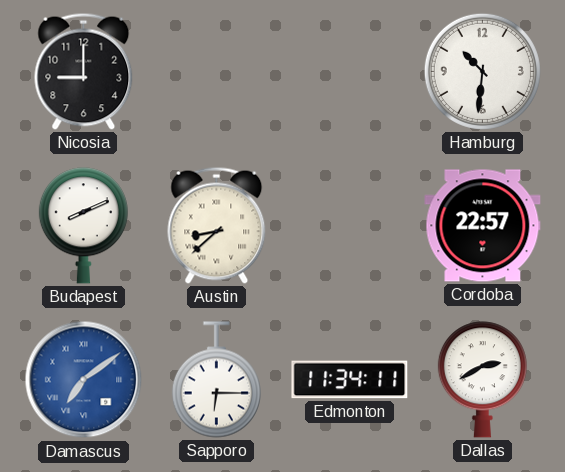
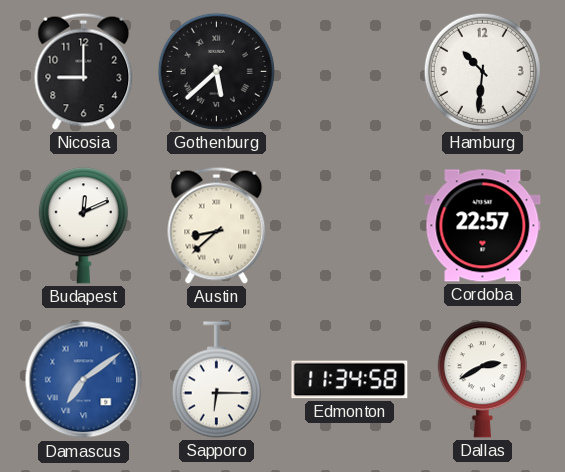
Gothenburg: none -> 5:38
Budapest: 8:11 -> 12:11
Edmonton: 11:34:11 -> 11:34:58
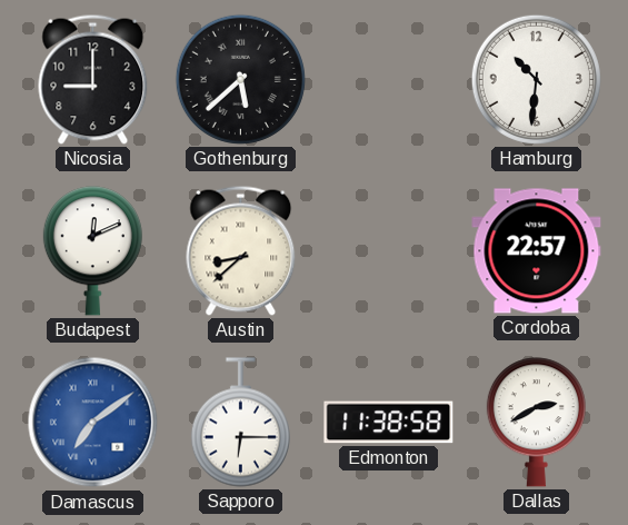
Edmonton: 11:34 -> 11:38
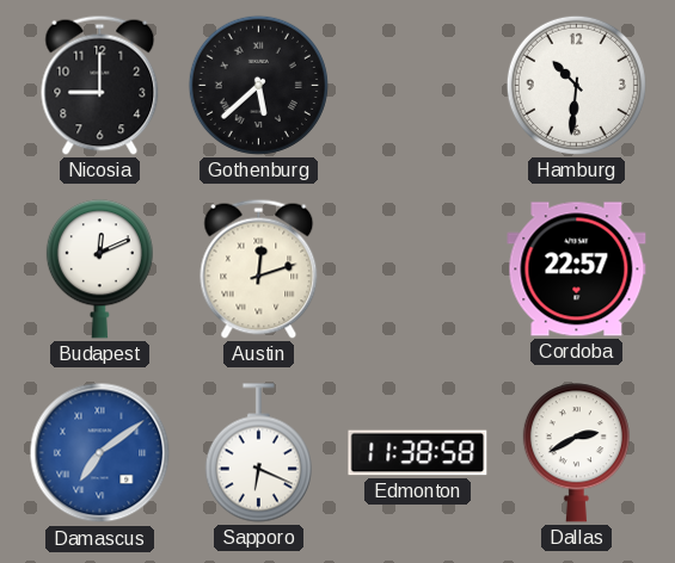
Austin: 8:38 -> 12:12
Sapporo: 6:15 -> 6:19
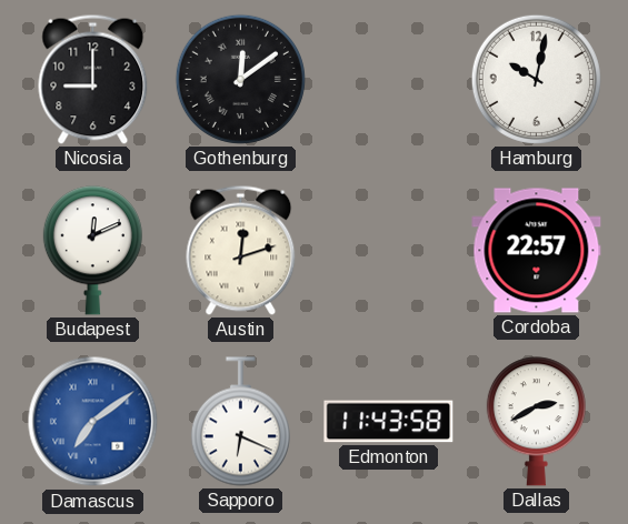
Gothenburg: 5:38 -> 12:09
Hamburg: 10:31 -> 10:02
Edmonton: 11:38 -> 11:43
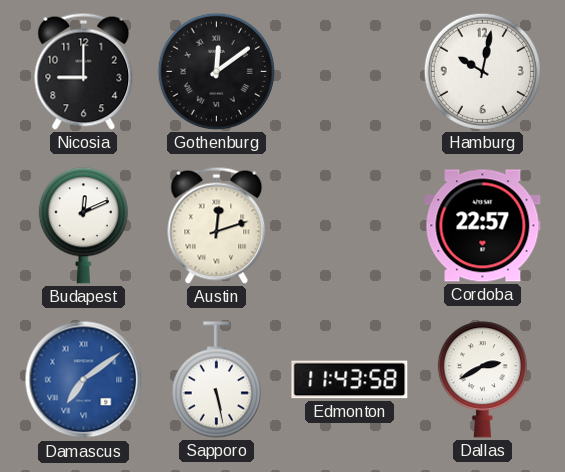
Sapporo: 6:19 -> 5:28
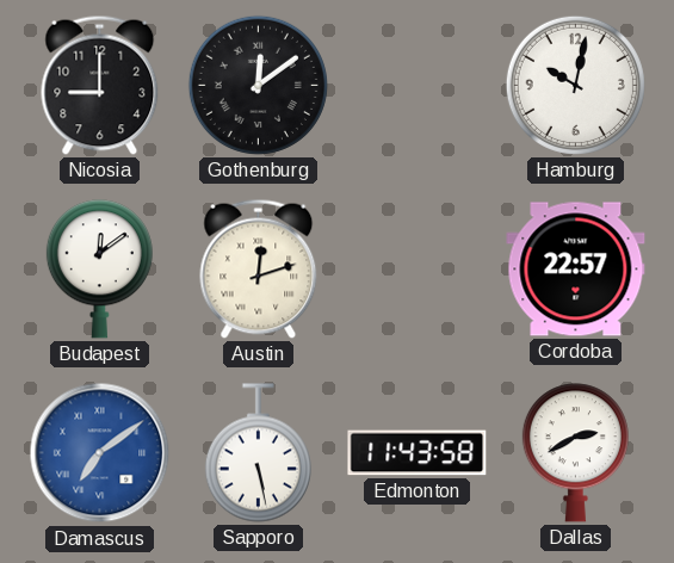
Budapest: 12:11 -> 12:09
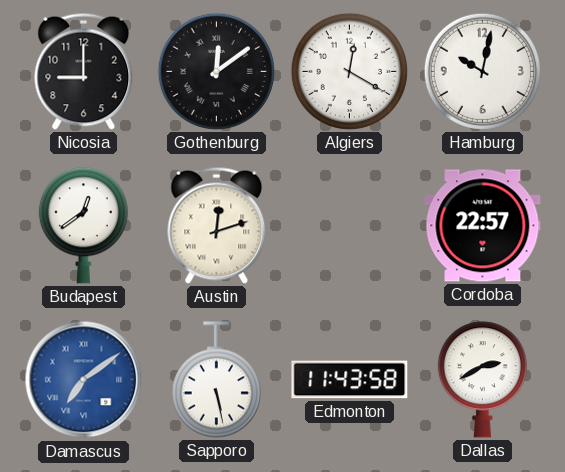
Algiers: none -> 12:20
Budapest: 12:09 -> 12:39
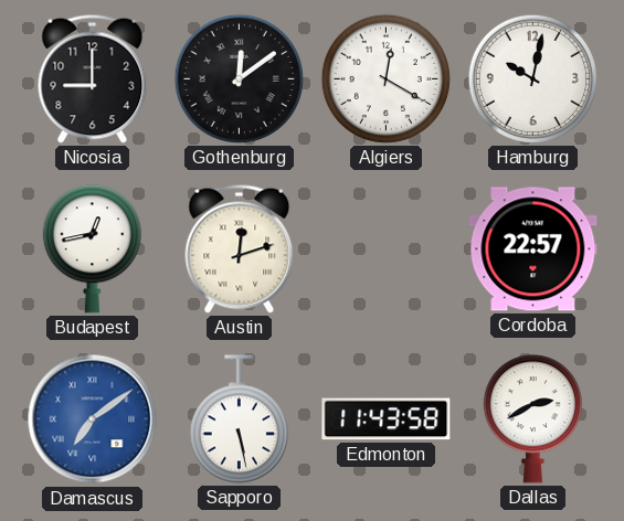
Budapest: 12:39 -> 12:43
